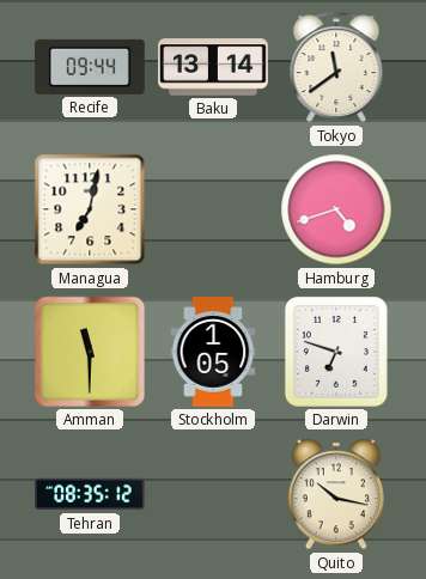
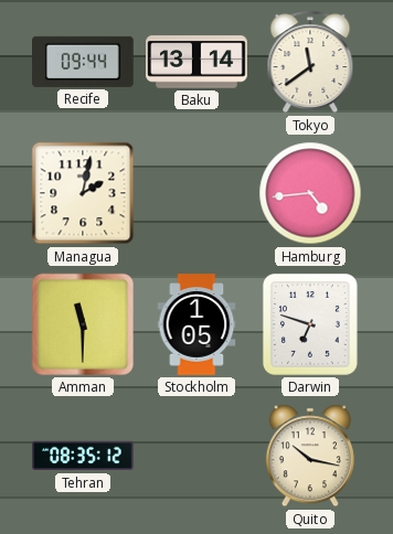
Managua: 7:02 -> 2:02
Hamburg: 4:42 -> 4:44
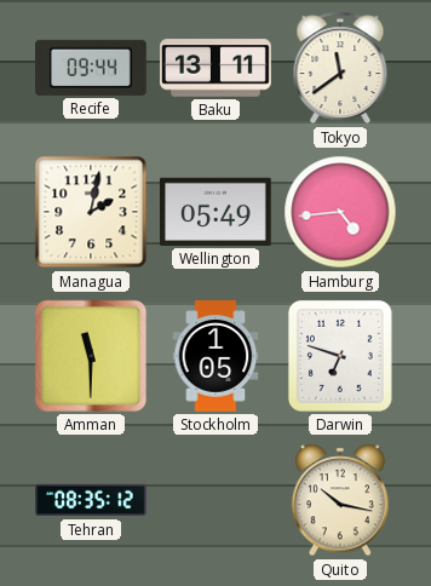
Baku: 13:14 -> 13:11
Wellington: none -> 05:49
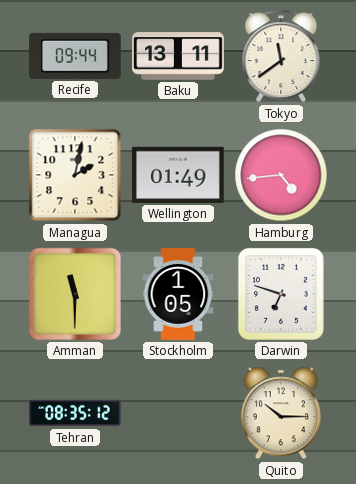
Wellington: 05:49 -> 01:49
Quito: 10:17 -> 10:15
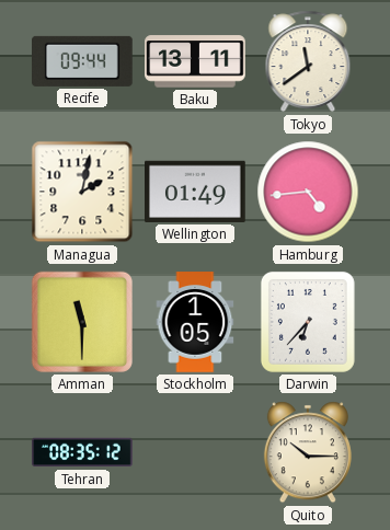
Darwin: 6:48 -> 6:37
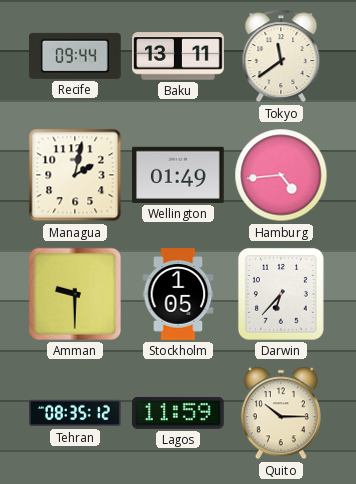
Amman: 11:30 -> 9:30
Lagos: none -> 11:59
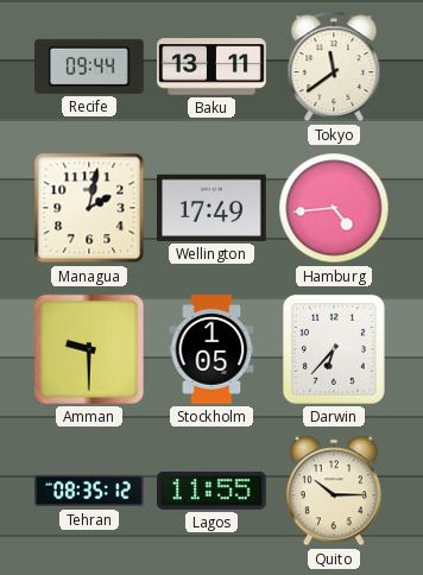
Wellington: 01:49 -> 17:49
Lagos: 11:59 -> 11:55
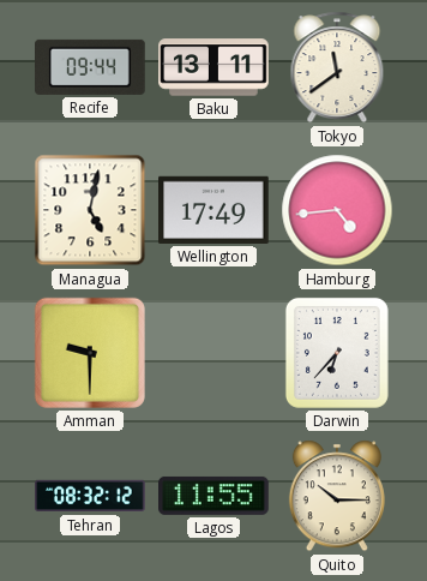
Managua: 2:02 -> 5:02
Stockholm: 1:05 -> none
Tehran: 08:35 -> 08:32
